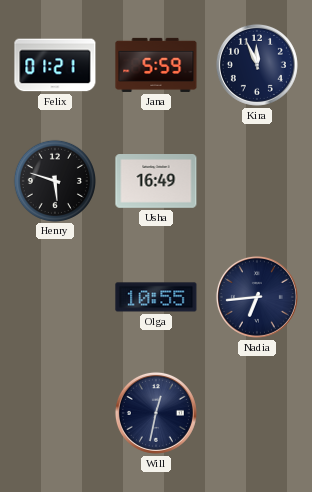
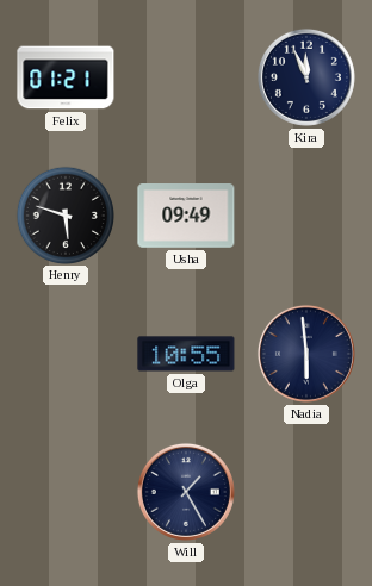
Jana: 5:59 -> none
Usha: 16:49 -> 09:49
Nadia: 6:44 -> 5:59
Will: 12:32 -> 1:25
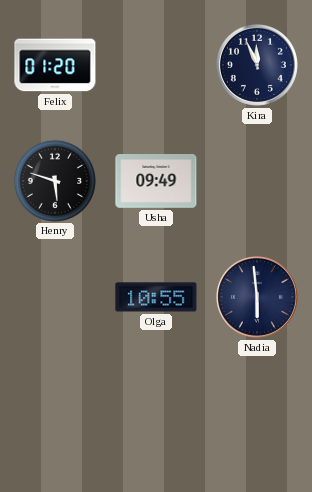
Felix: 01:21 -> 01:20
Will: 1:25 -> none
